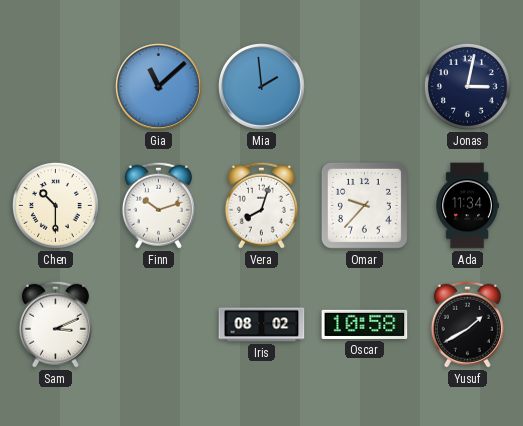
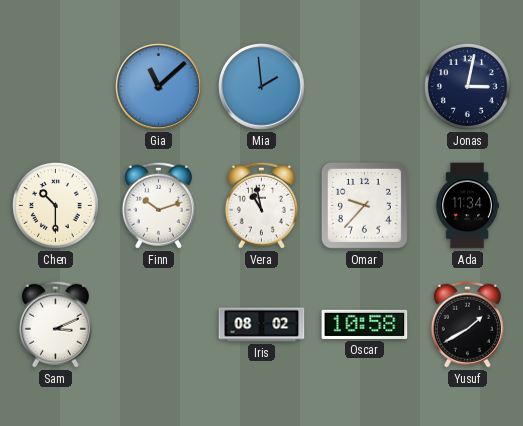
Vera: 8:03 -> 10:58
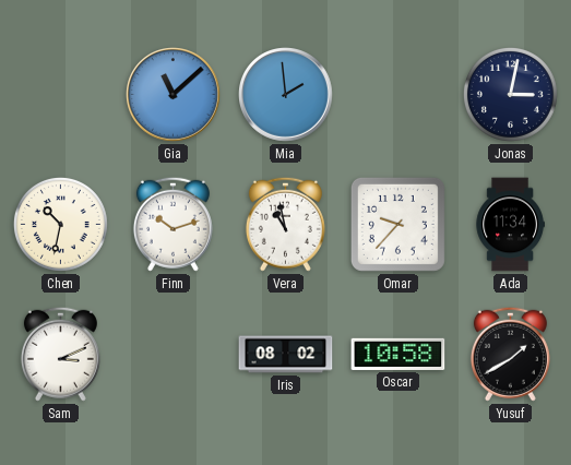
Chen: 10:30 -> 10:32
